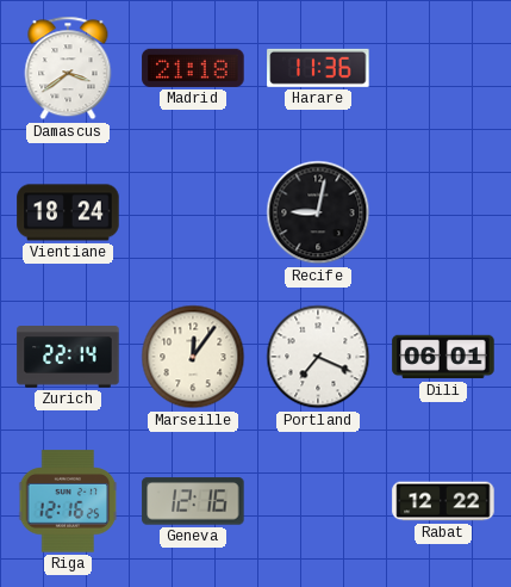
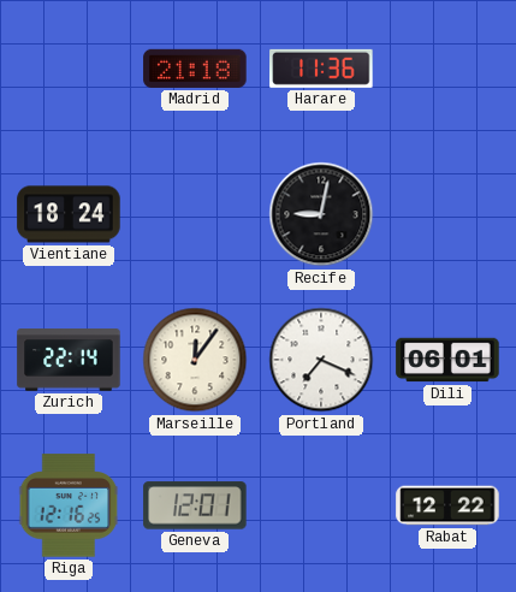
Damascus: 3:39 -> none
Geneva: 12:16 -> 12:01
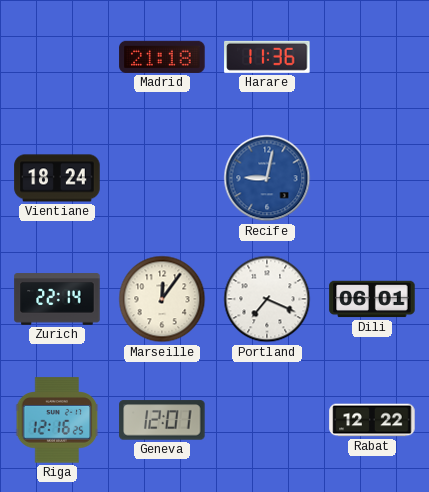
Recife dial: black -> blue
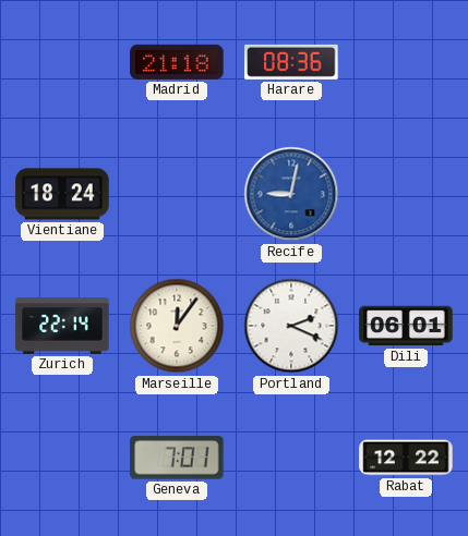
Harare: 11:36 -> 08:36
Portland: 7:19 -> 2:19
Riga: 12:16 -> none
Geneva: 12:01 -> 7:01
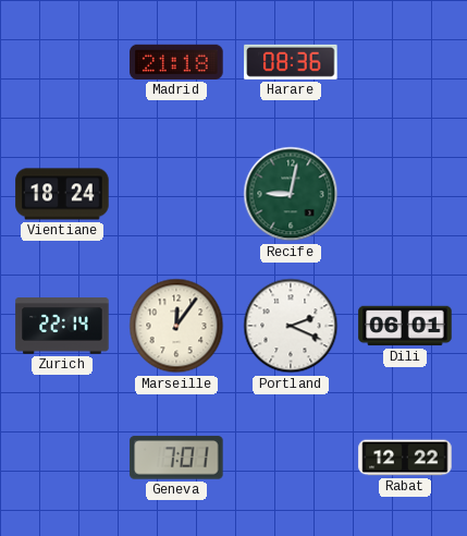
Recife dial: blue -> green
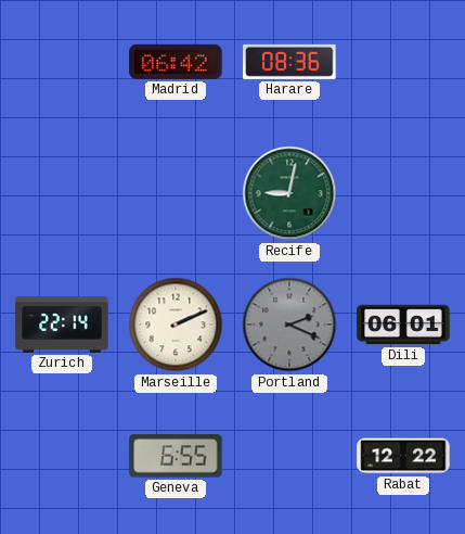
Madrid: 21:18 -> 06:42
Vientiane: 18:24 -> none
Marseille: 12:06 -> 2:11
Portland dial: white -> grey
Geneva: 7:01 -> 6:55
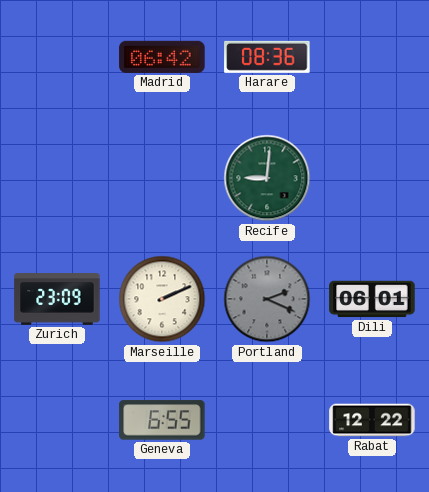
Recife: 9:02 -> 9:01
Zurich: 22:14 -> 23:09
